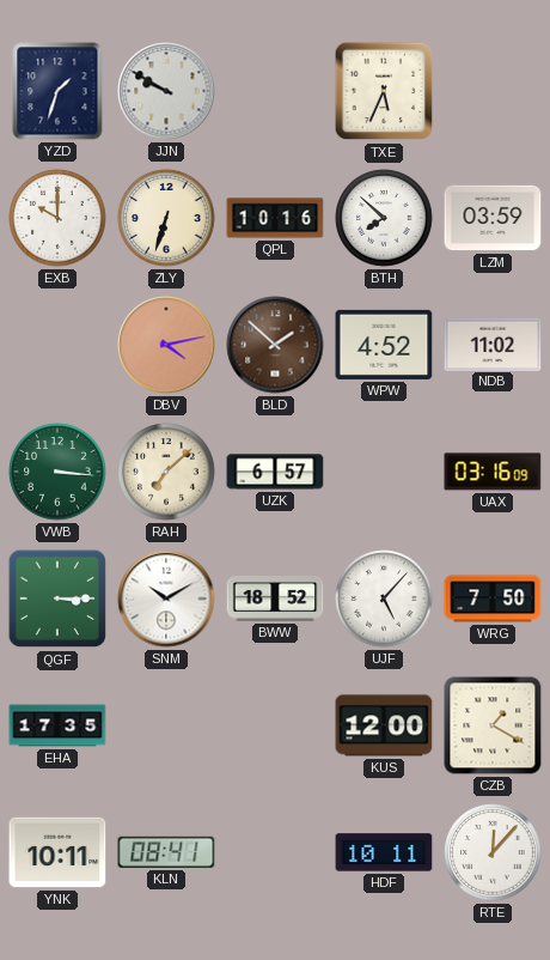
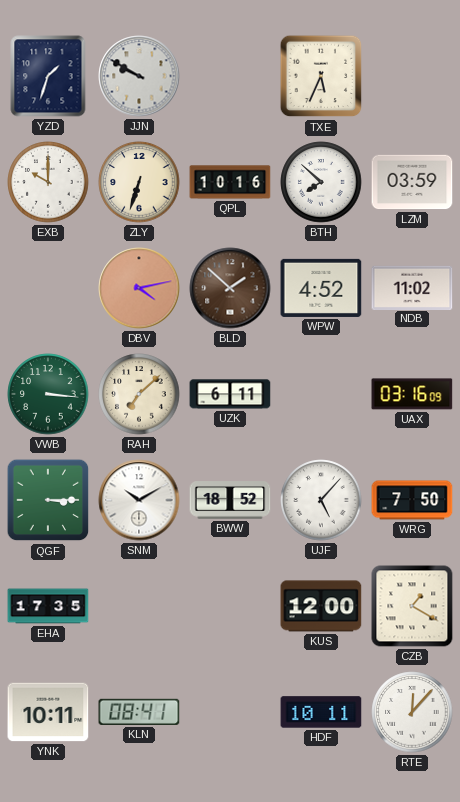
UZK: 6:57 -> 6:11
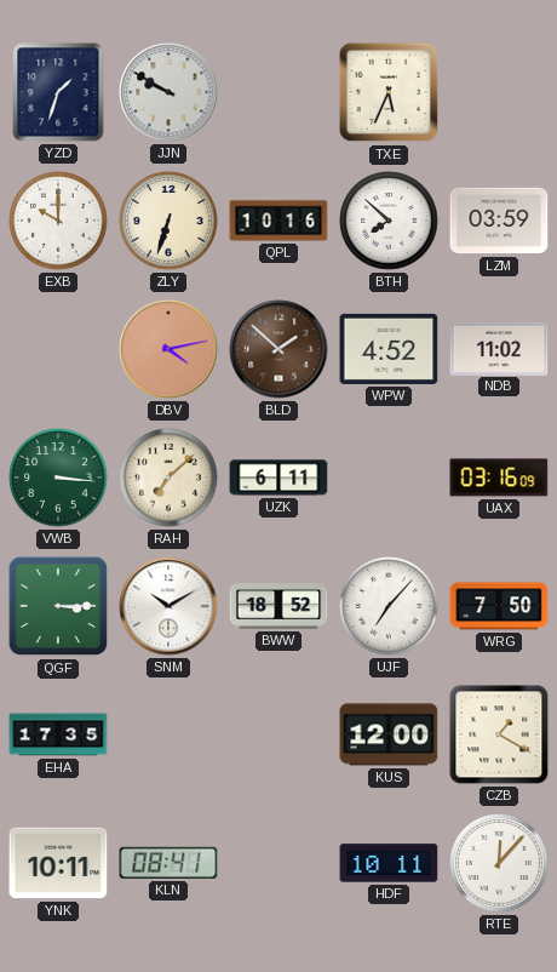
UJF: 5:07 -> 7:07
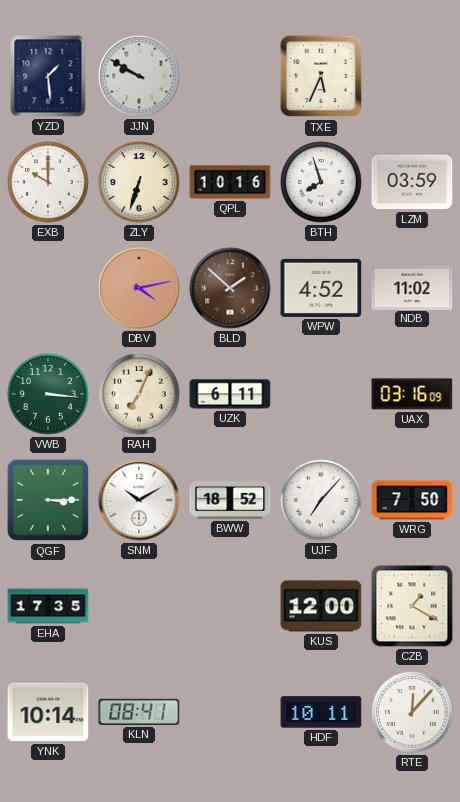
YZD: 1:33 -> 1:29
BTH: 7:52 -> 7:57
RAH: 7:08 -> 7:04
YNK: 10:11 -> 10:14
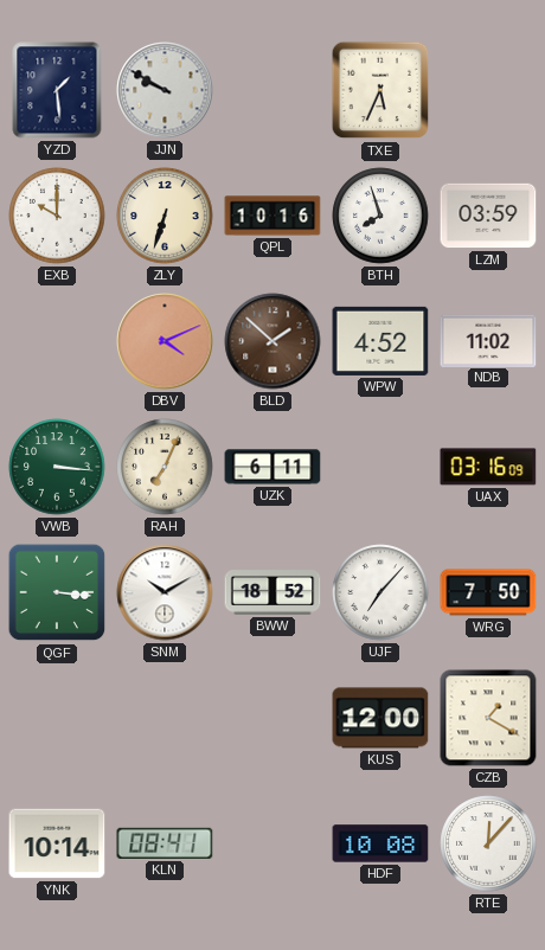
DBV: 4:13 -> 4:11
QGF: 3:15 -> 3:16
EHA: 17:35 -> none
HDF: 10:11 -> 10:08
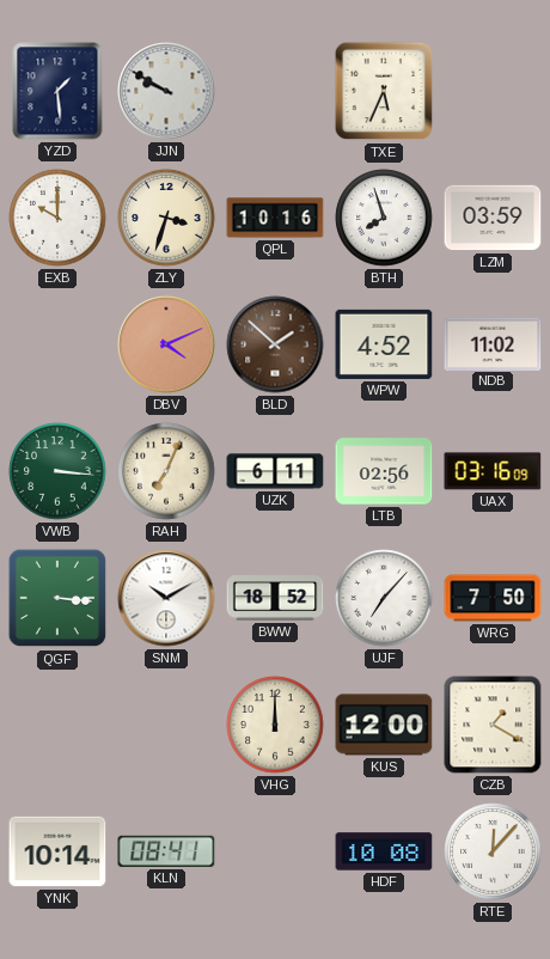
ZLY: 6:33 -> 3:33
LTB: none -> 02:56
VHG: none -> 12:00
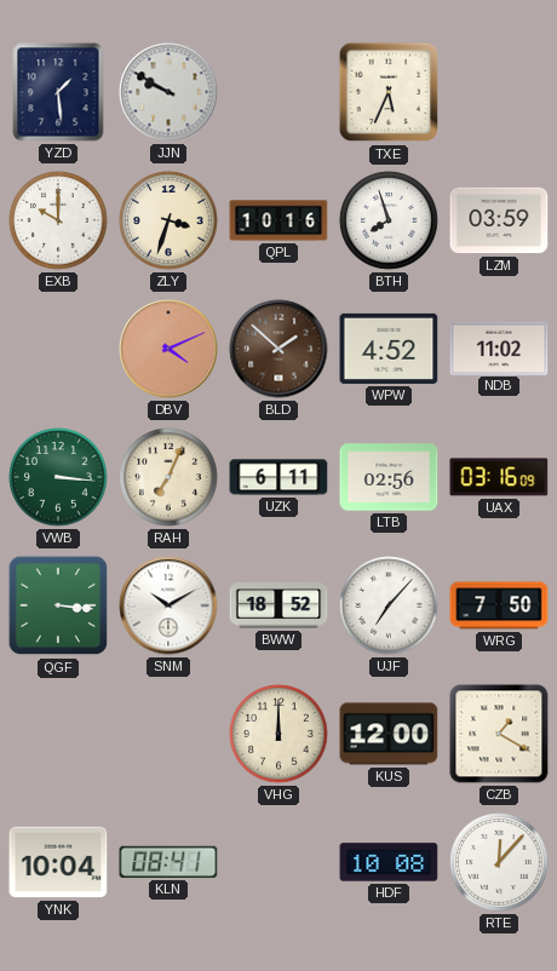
YNK: 10:14 -> 10:04
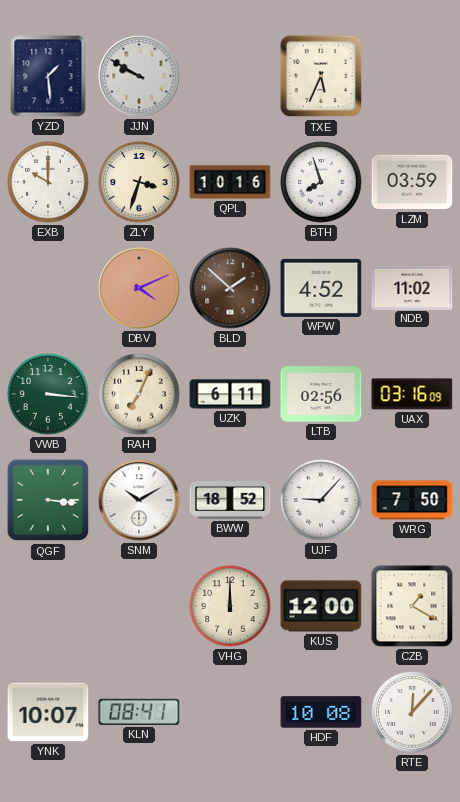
UJF: 7:07 -> 9:07
YNK: 10:04 -> 10:07
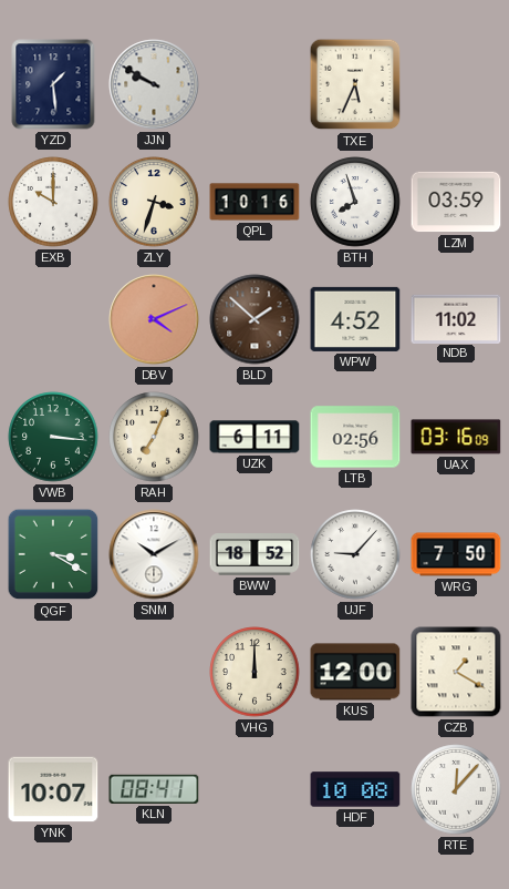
QGF: 3:16 -> 3:20
